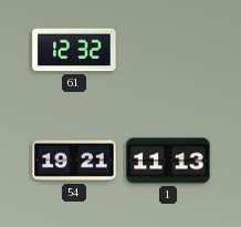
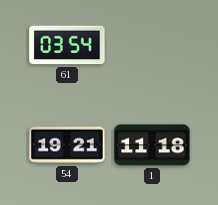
61: 12:32 -> 03:54
1: 11:13 -> 11:18
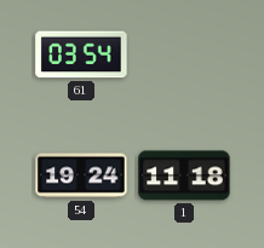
54: 19:21 -> 19:24
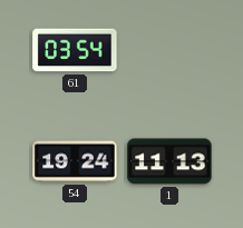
1: 11:18 -> 11:13
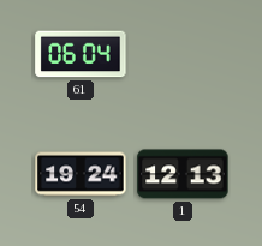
61: 03:54 -> 06:04
1: 11:13 -> 12:13
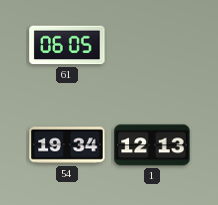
61: 06:04 -> 06:05
54: 19:24 -> 19:34
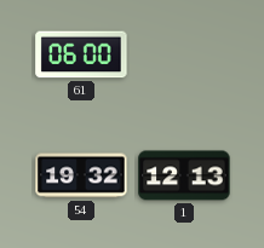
61: 06:05 -> 06:00
54: 19:34 -> 19:32
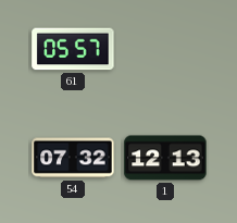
61: 06:00 -> 05:57
54: 19:32 -> 07:32
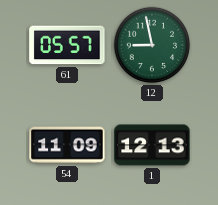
12: none -> 8:58
54: 07:32 -> 11:09
